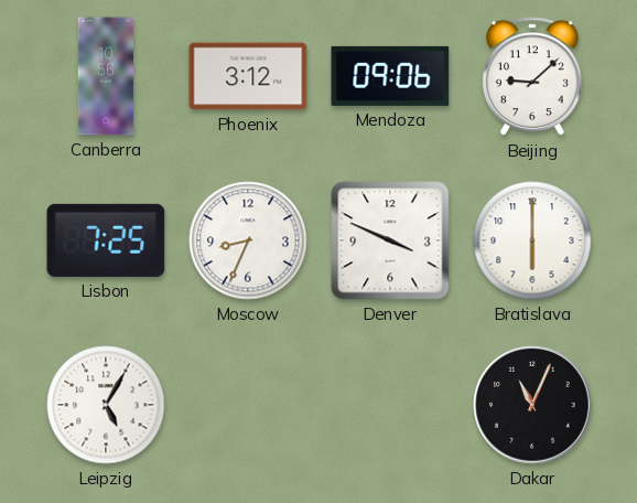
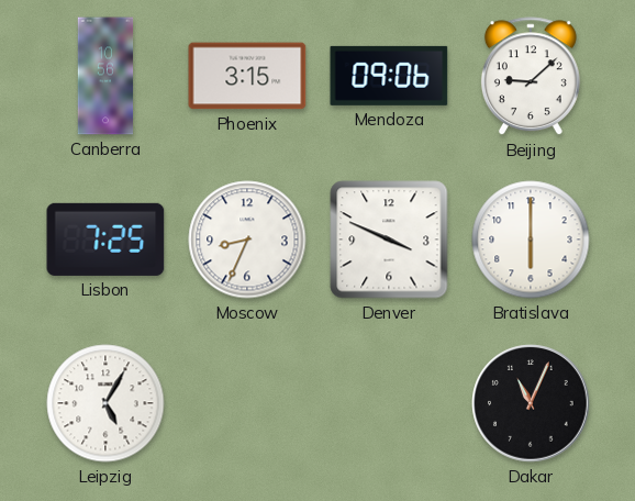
Phoenix: 3:12 -> 3:15
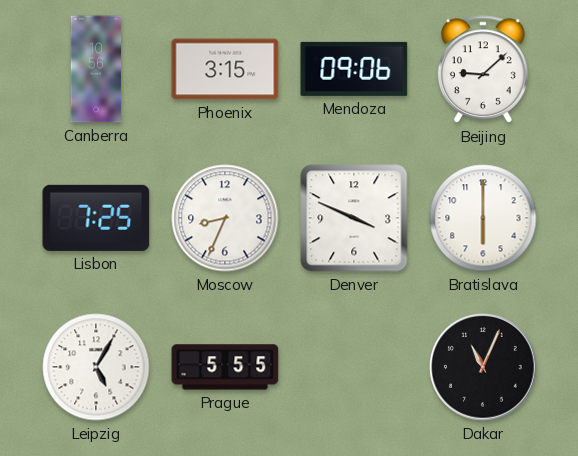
Prague: none -> 5:55
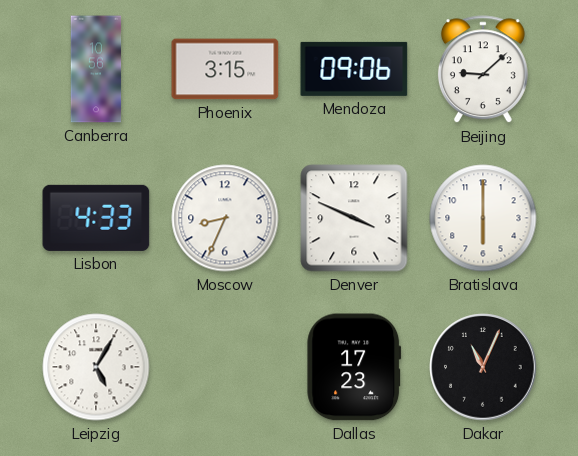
Lisbon: 7:25 -> 4:33
Prague: 5:55 -> none
Dallas: none -> 17:23
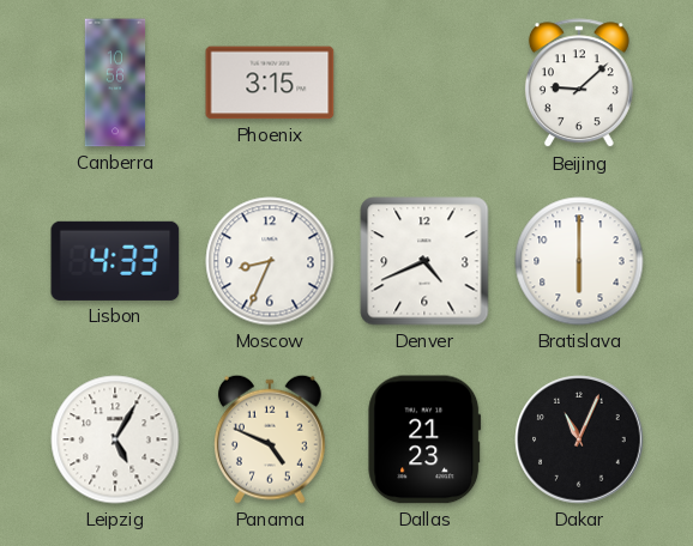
Mendoza: 09:06 -> none
Denver: 3:49 -> 4:41
Panama: none -> 4:49
Dallas: 17:23 -> 21:23
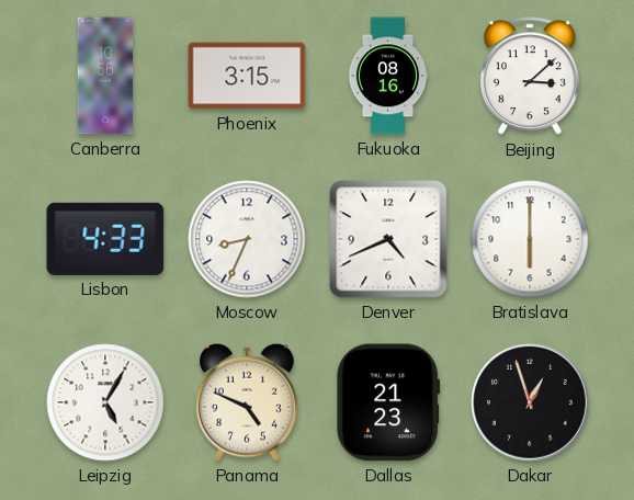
Fukuoka: none -> 08:16
Beijing: 9:08 -> 3:08
Dakar: 11:04 -> 12:57
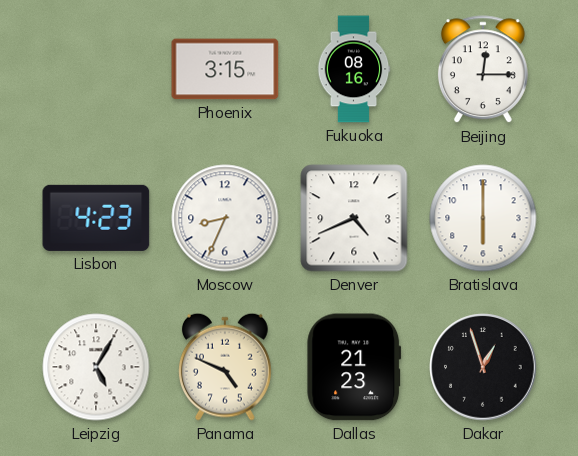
Canberra: 10:56 -> none
Beijing: 3:08 -> 12:15
Lisbon: 4:33 -> 4:23
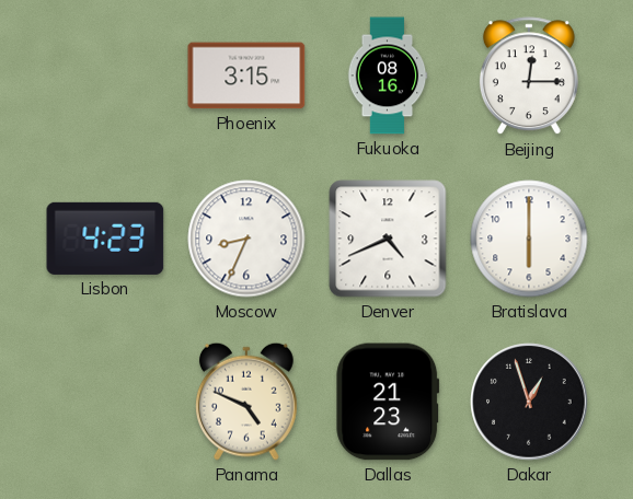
Leipzig: 5:05 -> none
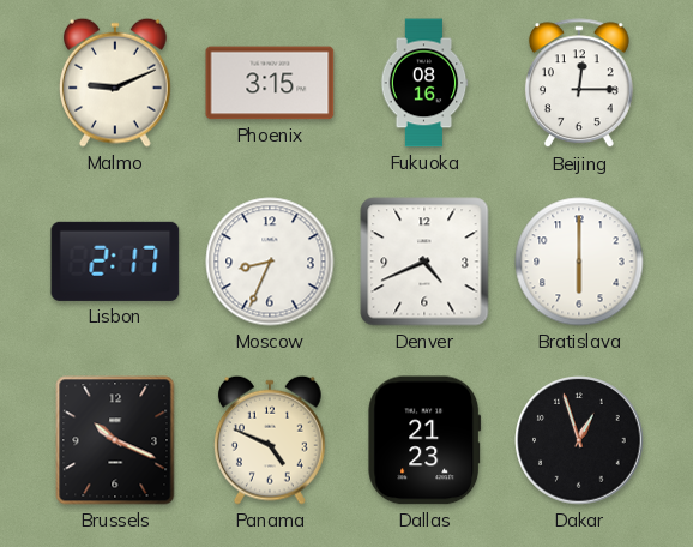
Malmo: none -> 9:11
Lisbon: 4:23 -> 2:17
Brussels: none -> 10:19
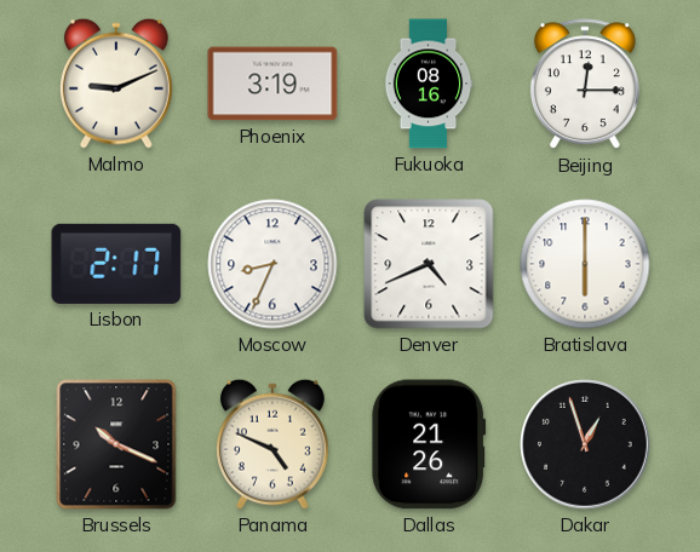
Phoenix: 3:15 -> 3:19
Dallas: 21:23 -> 21:26
